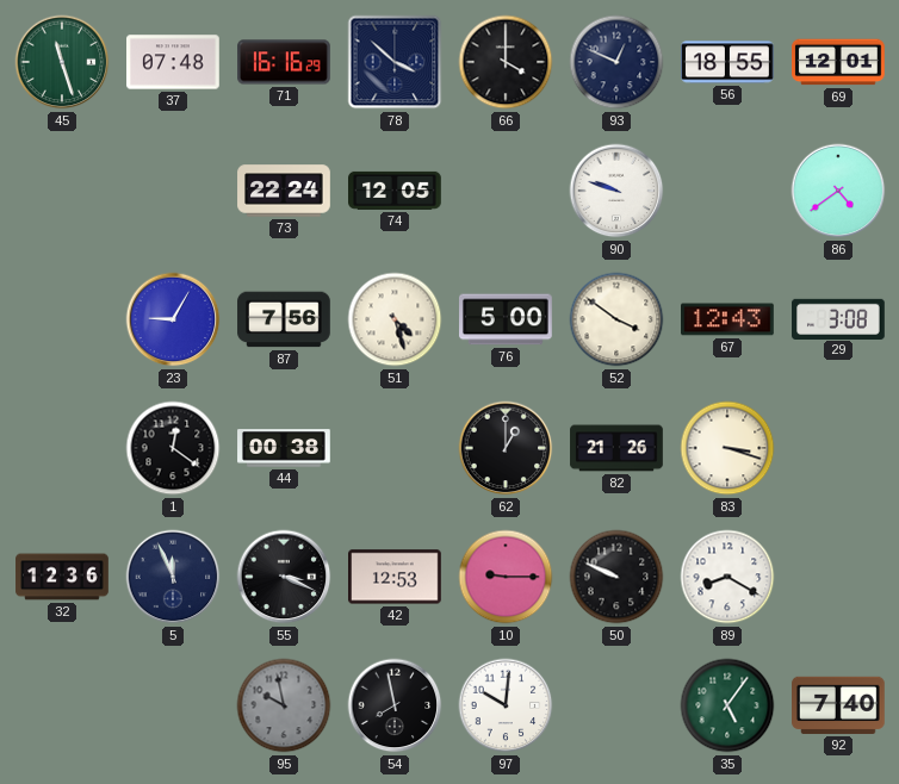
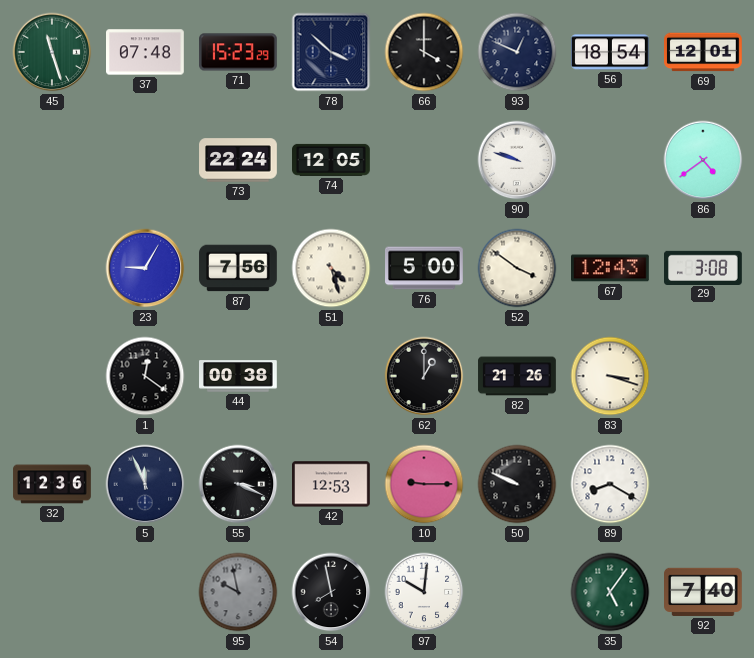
71: 16:16 -> 15:23
56: 18:55 -> 18:54
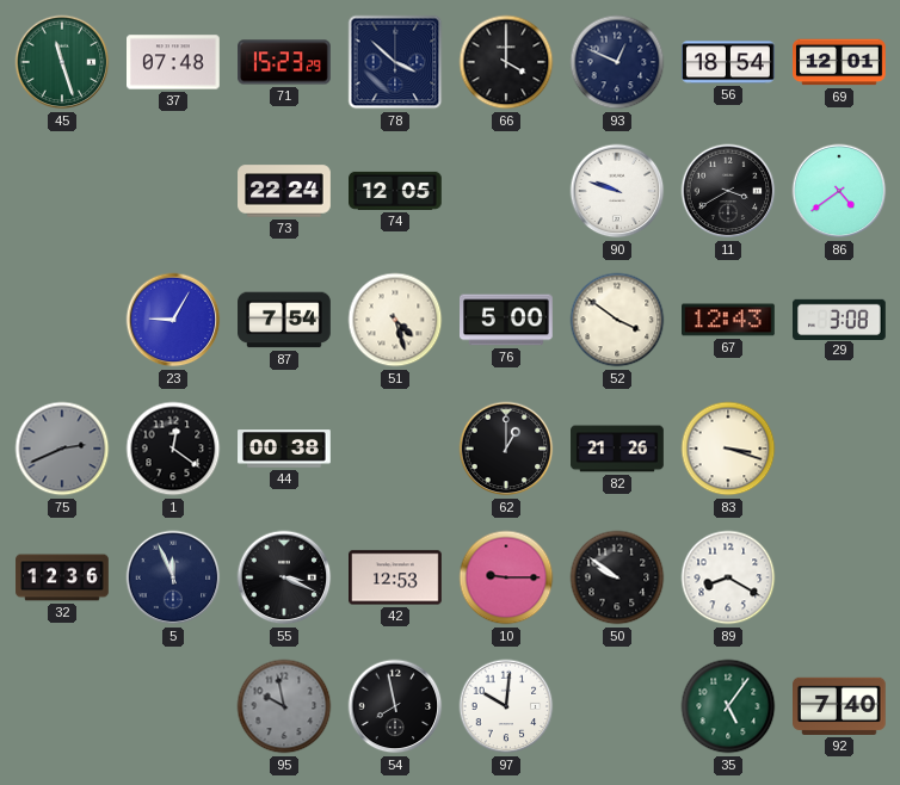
11: none -> 3:40
87: 7:56 -> 7:54
75: none -> 2:41
50: 9:49 -> 9:51
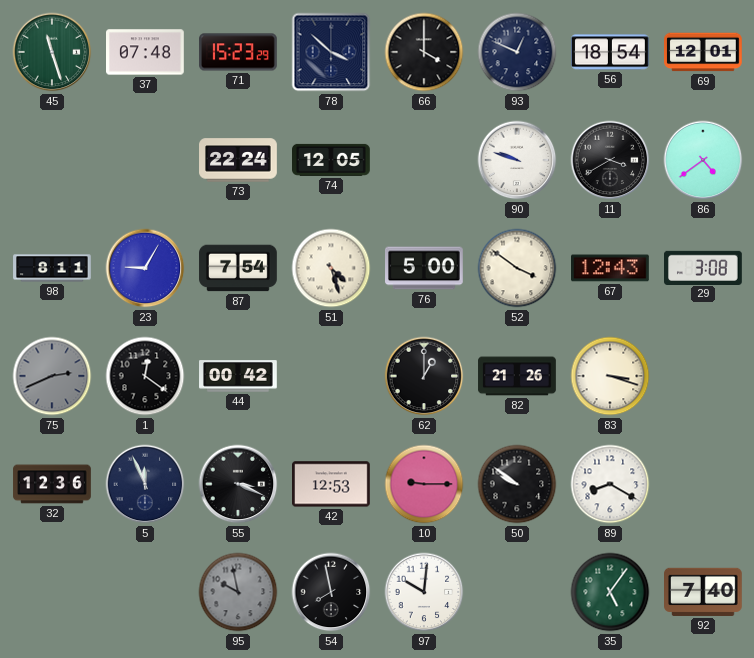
98: none -> 8:11
44: 00:38 -> 00:42
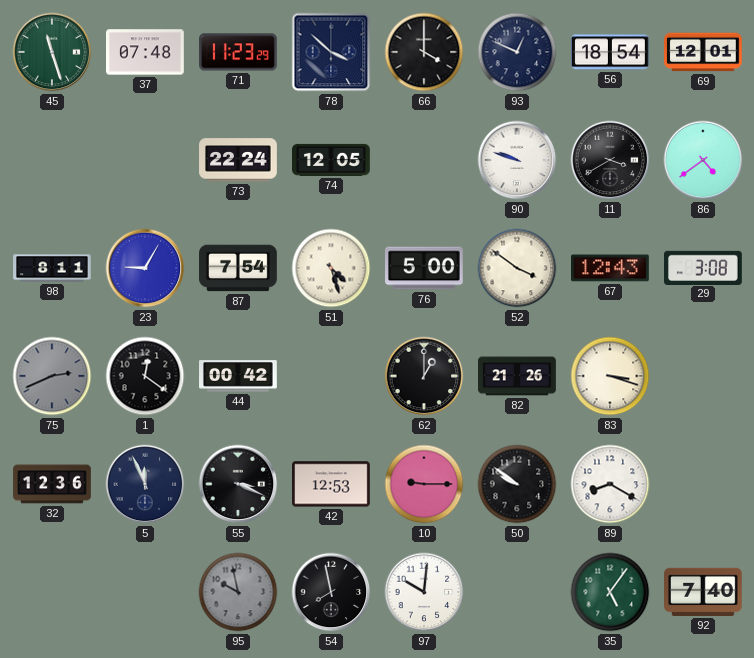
71: 15:23 -> 11:23
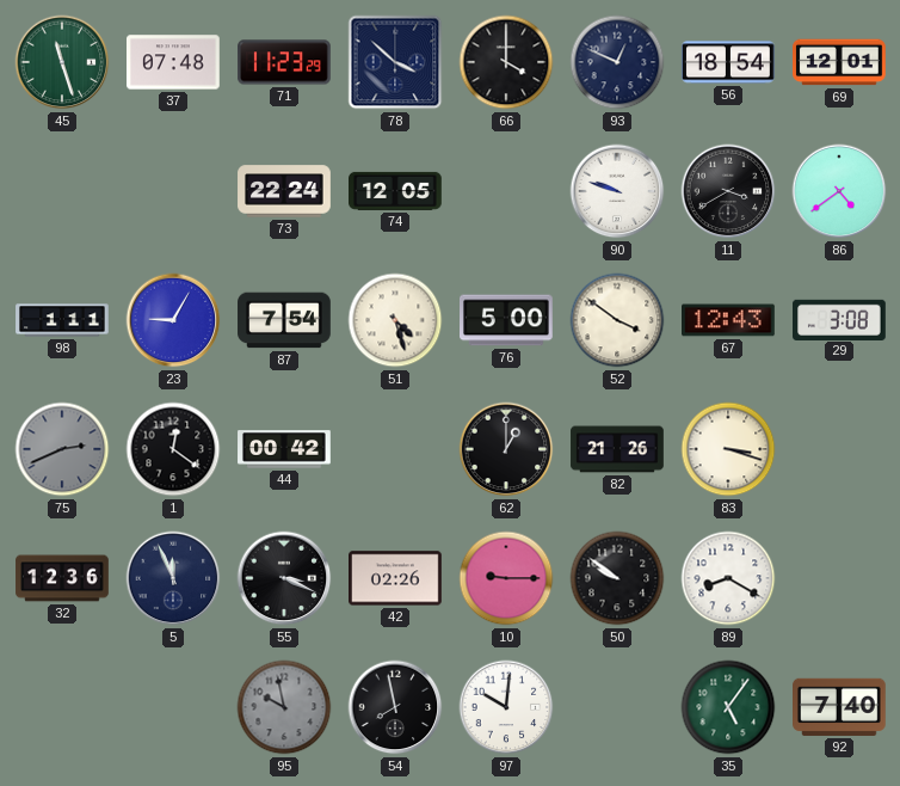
98: 8:11 -> 1:11
42: 12:53 -> 02:26
